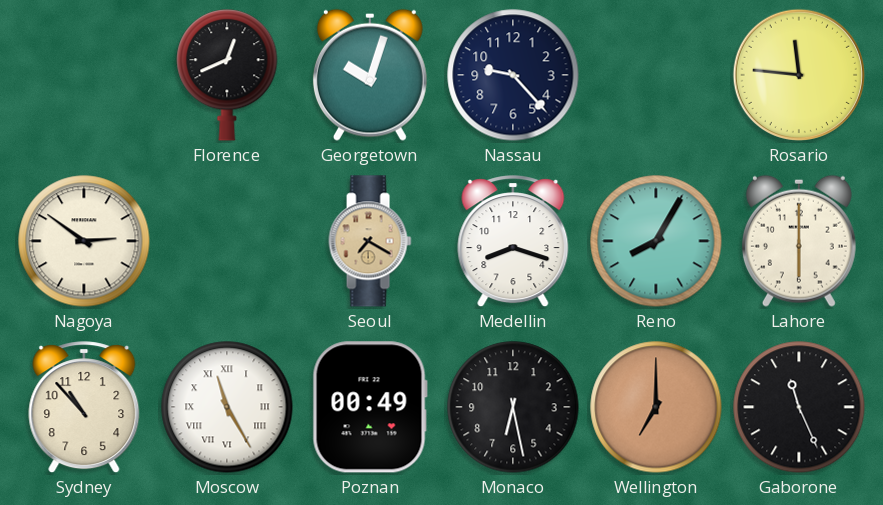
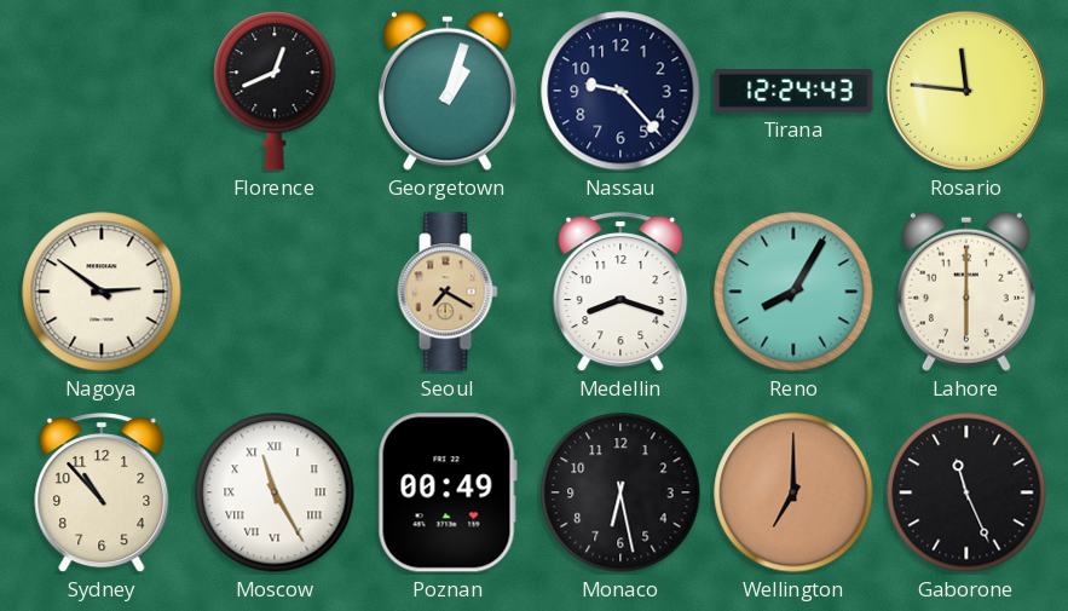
Georgetown: 10:03 -> 1:03
Tirana: none -> 12:24
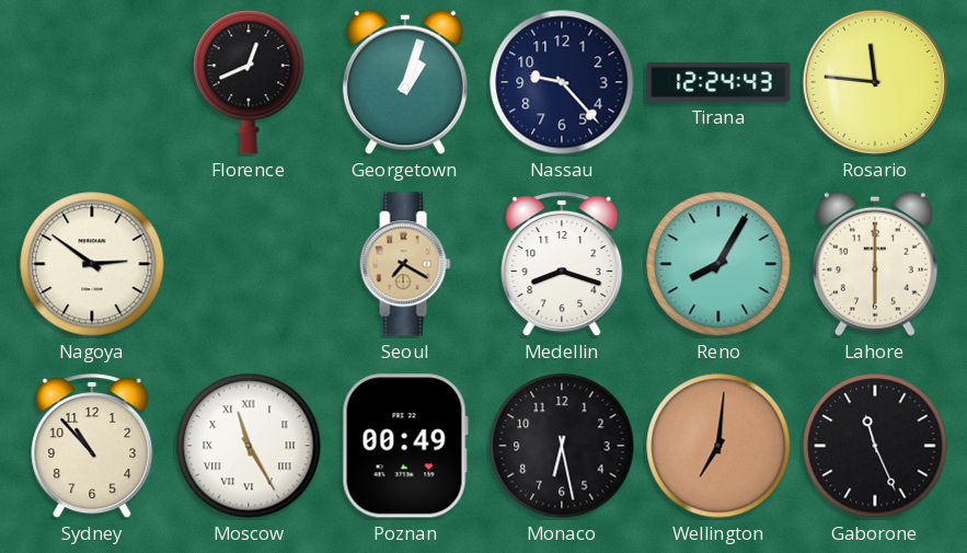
Wellington: 7:00 -> 7:01
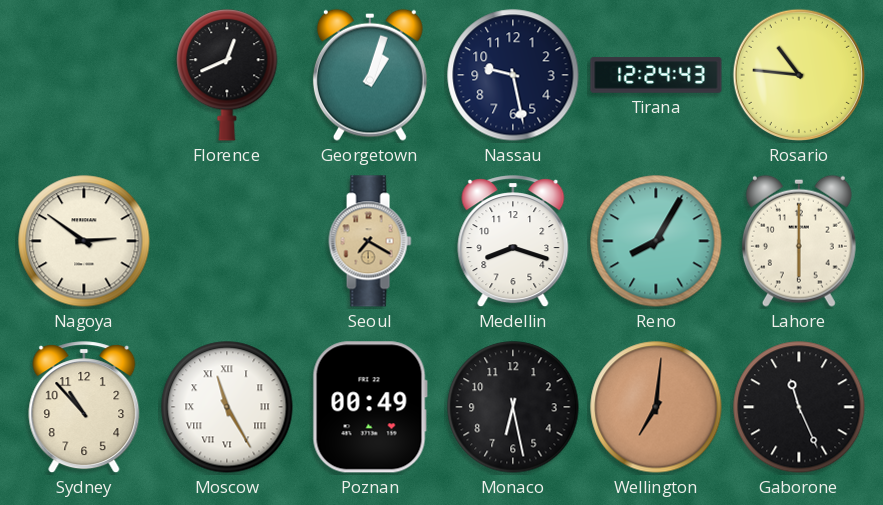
Nassau: 9:23 -> 9:28
Rosario: 11:46 -> 10:46
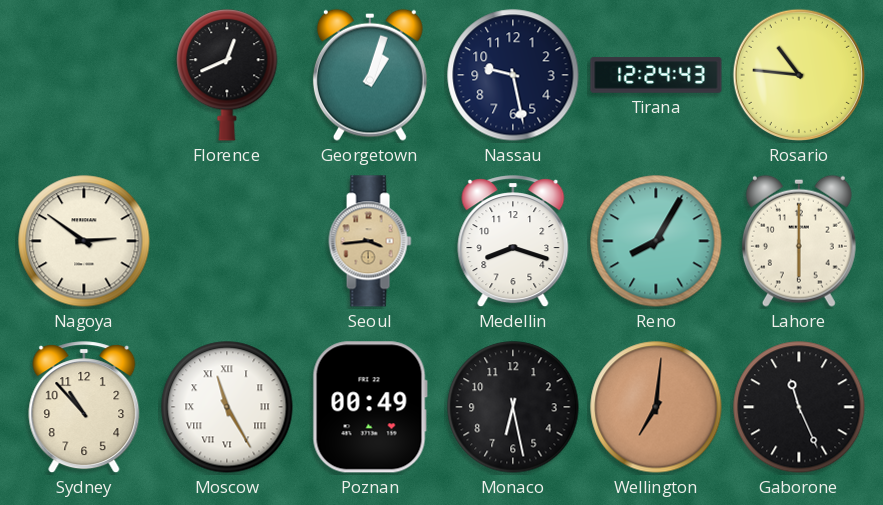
Seoul: 7:20 -> 3:44
